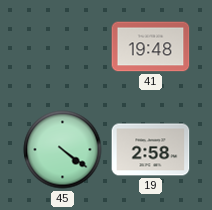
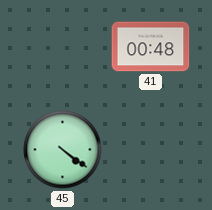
41: 19:48 -> 00:48
19: 2:58 -> none
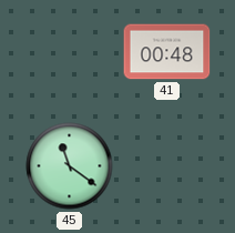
45: 4:21 -> 11:21
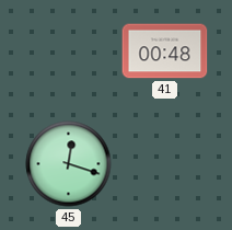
45: 11:21 -> 12:18
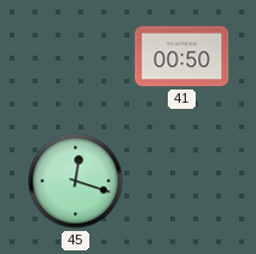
41: 00:48 -> 00:50
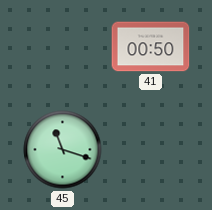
45: 12:18 -> 11:18
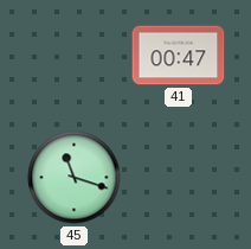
41: 00:50 -> 00:47
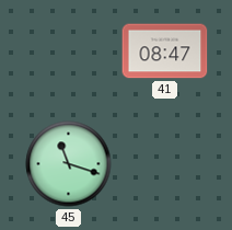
41: 00:47 -> 08:47
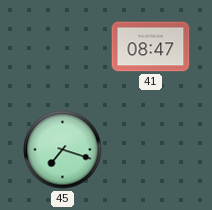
45: 11:18 -> 7:18
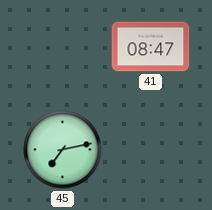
45: 7:18 -> 7:13
